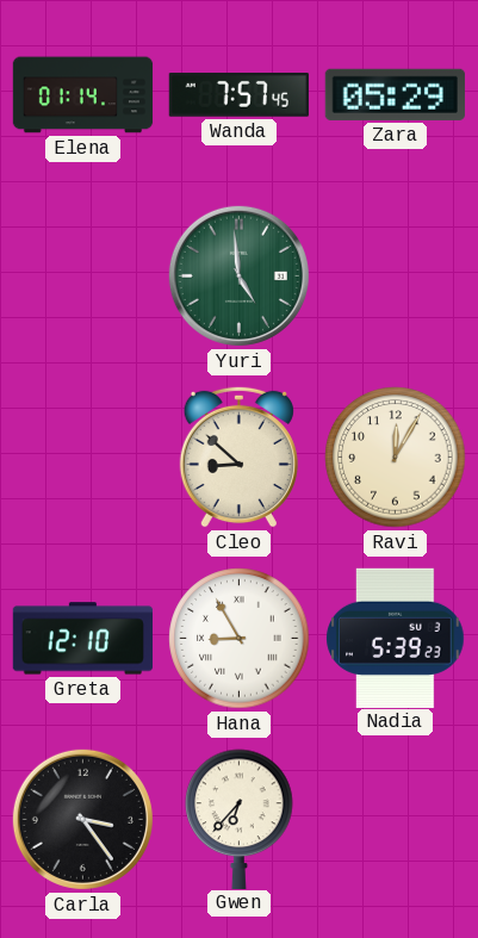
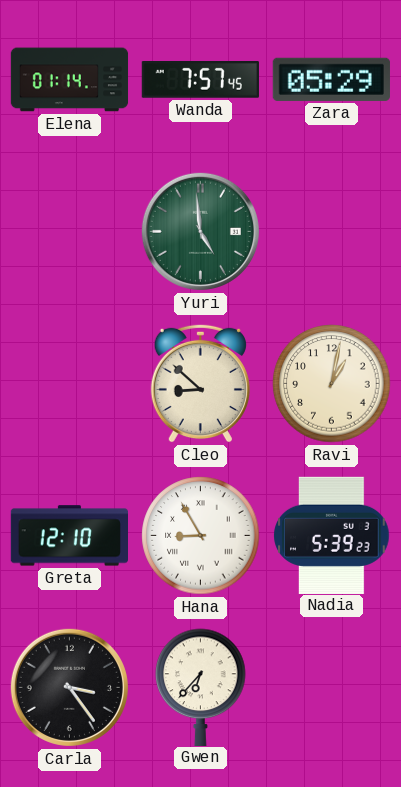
Ravi: 12:05 -> 1:02
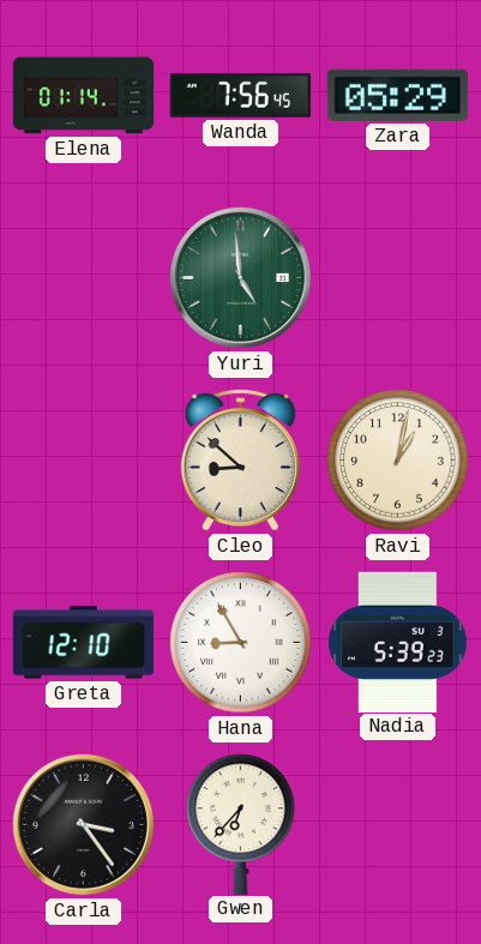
Wanda: 7:57 -> 7:56
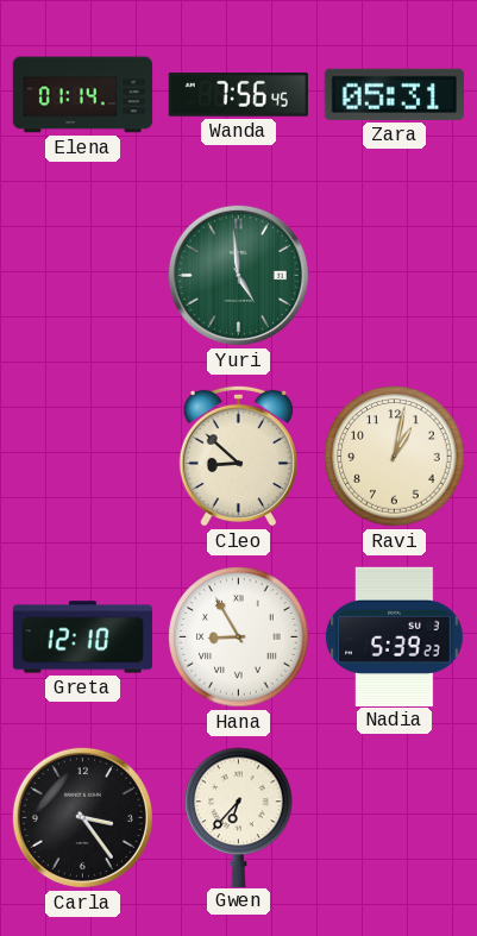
Zara: 05:29 -> 05:31
